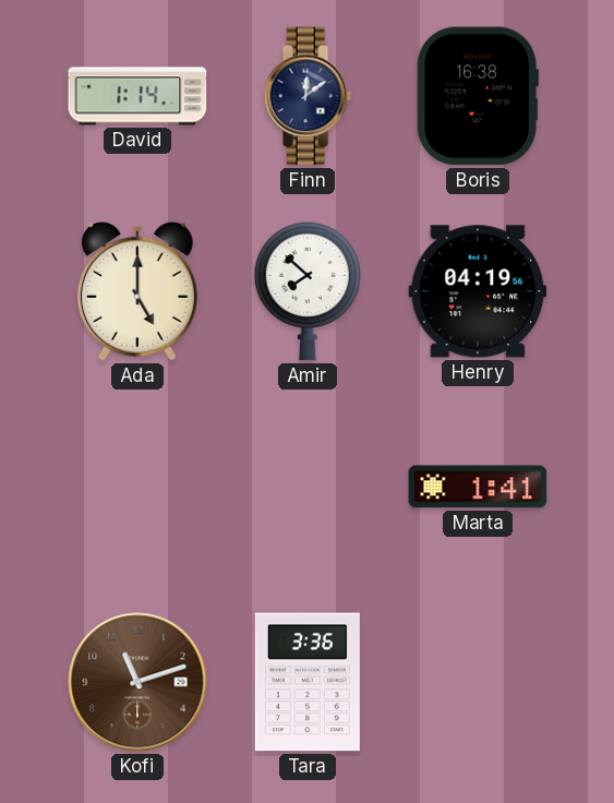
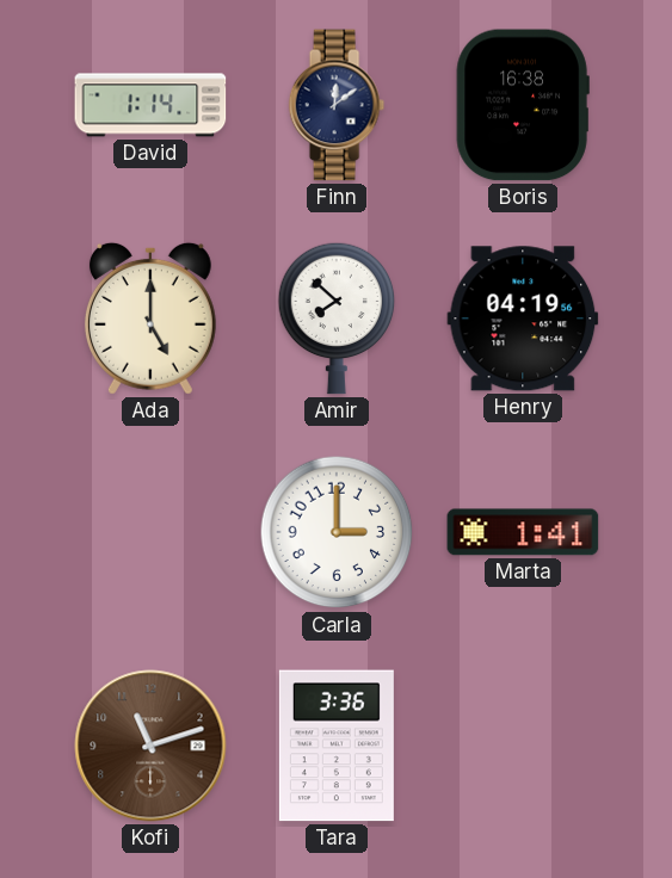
Carla: none -> 3:00
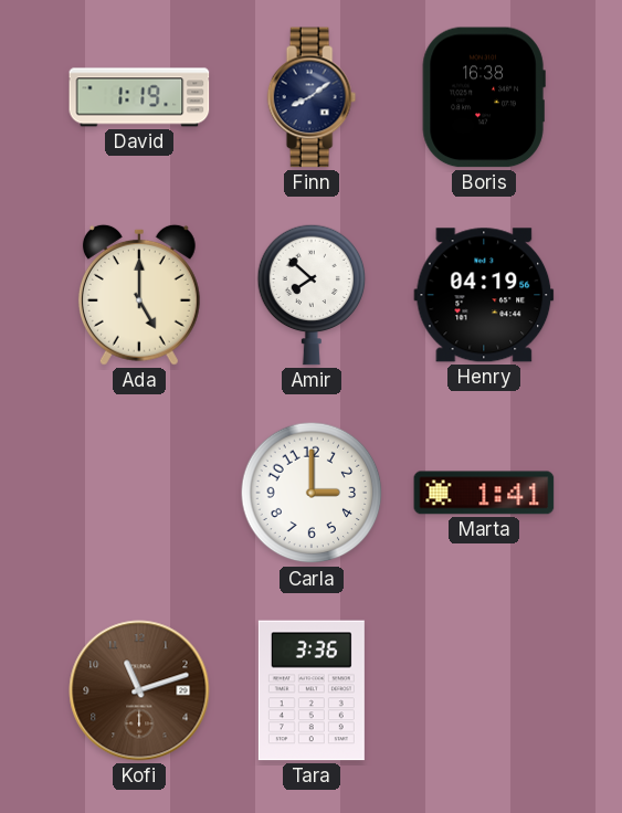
David: 1:14 -> 1:19
Finn: 12:09 -> 8:09
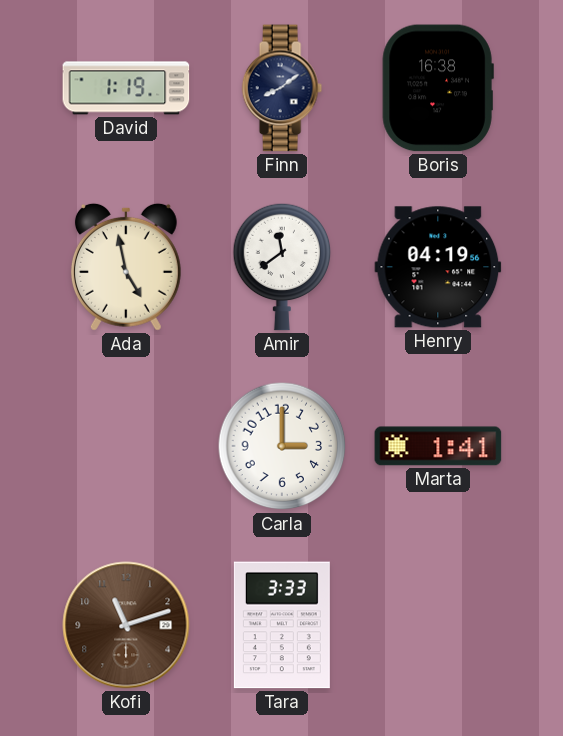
Ada: 5:00 -> 4:58
Amir: 7:52 -> 11:39
Tara: 3:36 -> 3:33
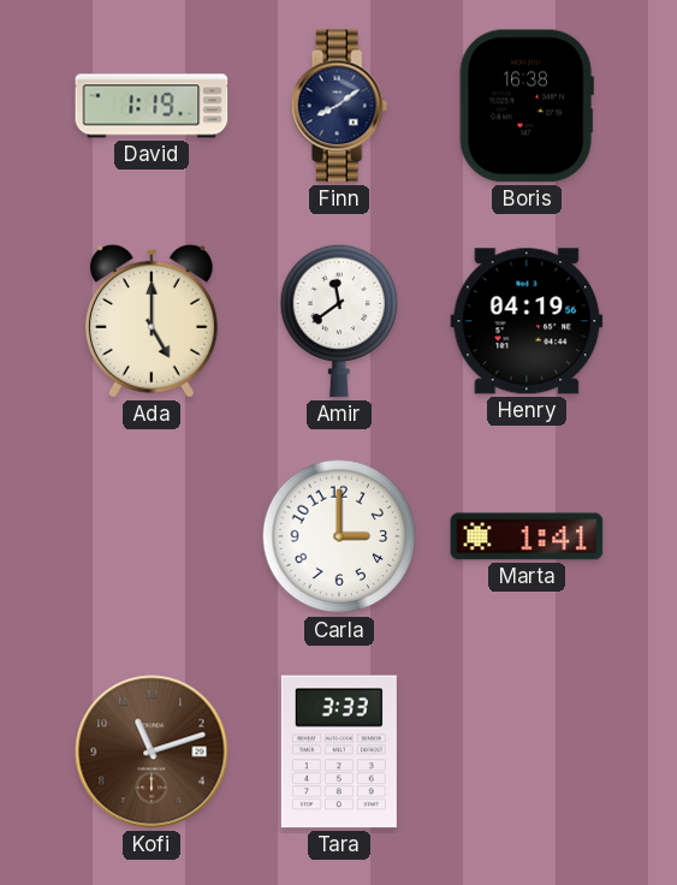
Ada: 4:58 -> 5:00
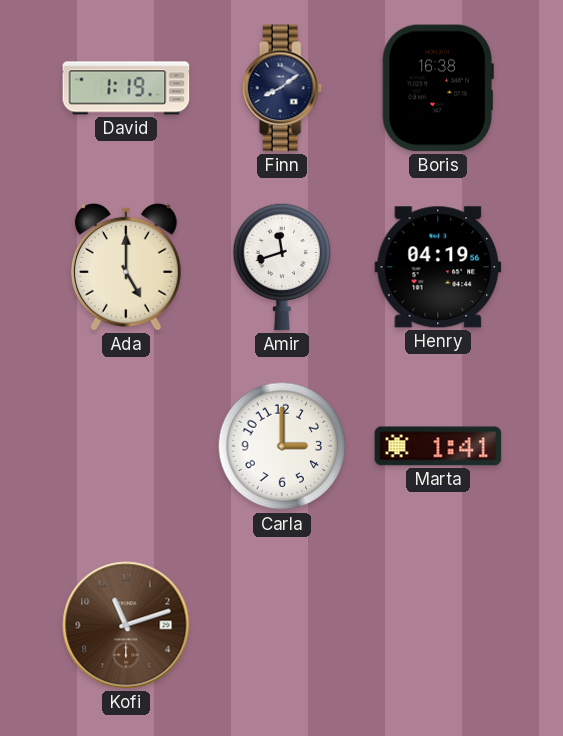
Amir: 11:39 -> 11:42
Tara: 3:33 -> none
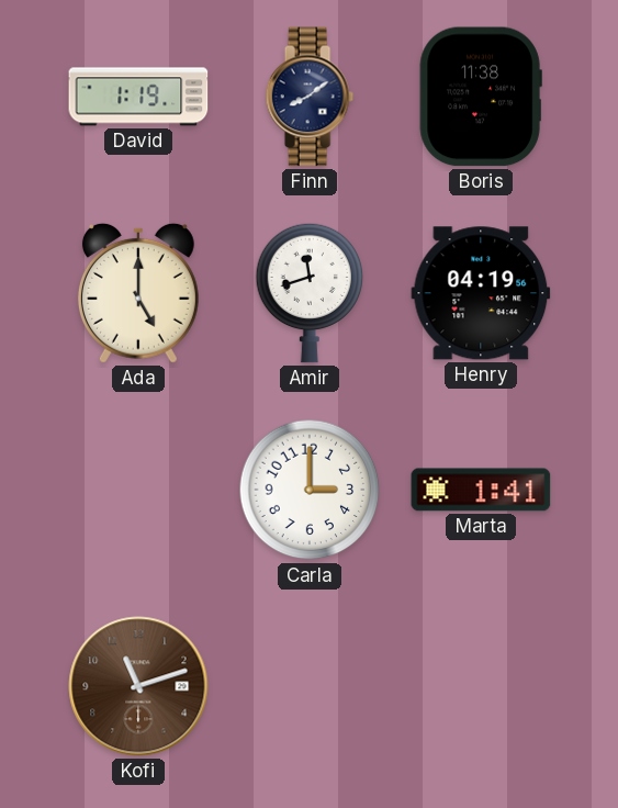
Boris: 16:38 -> 11:38
